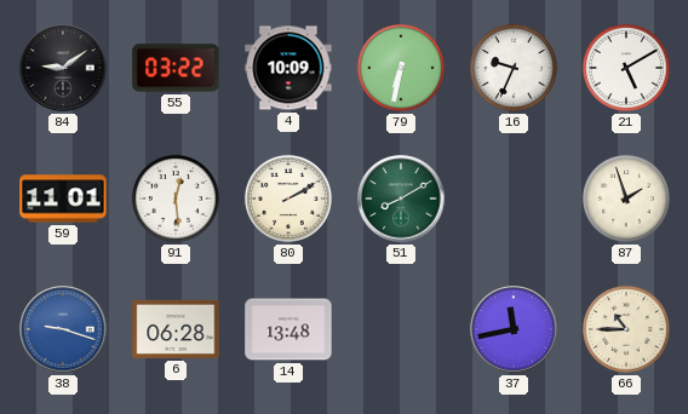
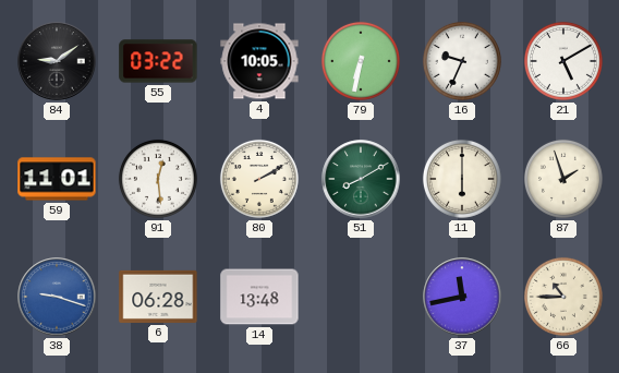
4: 10:09 -> 10:05
11: none -> 6:00
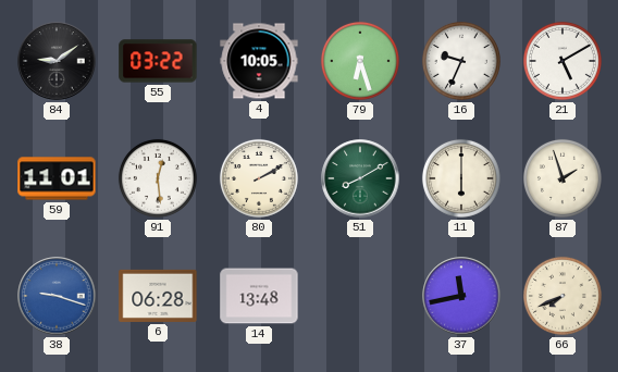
79: 6:32 -> 6:27
66: 10:45 -> 7:41
